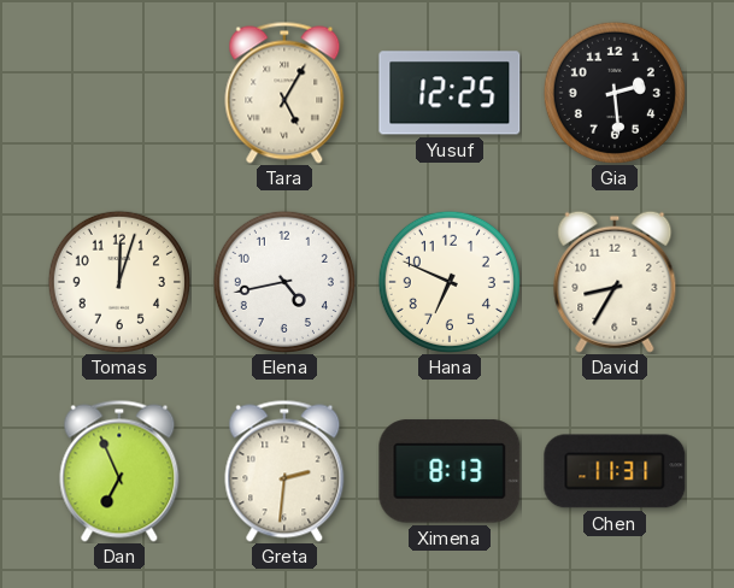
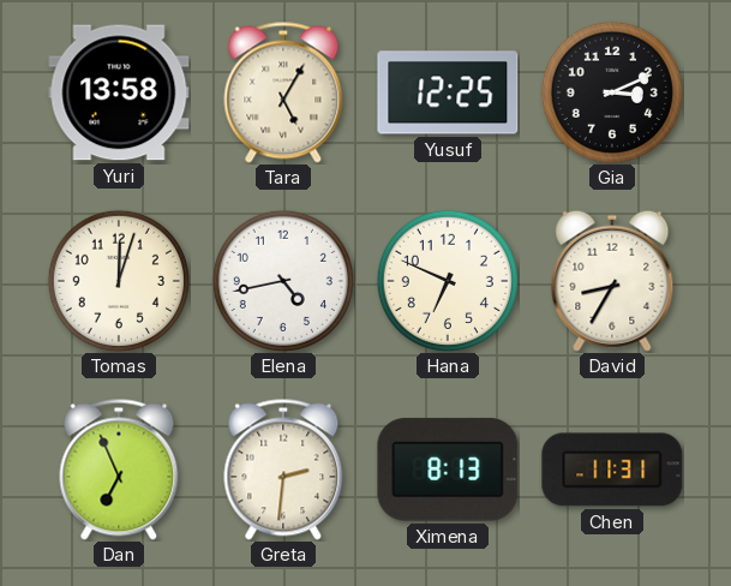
Yuri: none -> 13:58
Gia: 2:29 -> 3:11
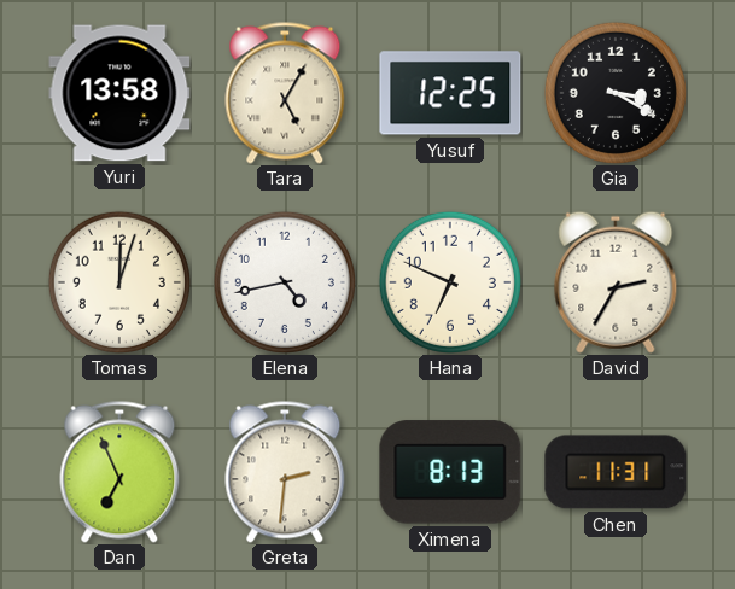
Gia: 3:11 -> 3:20
David: 8:35 -> 2:35
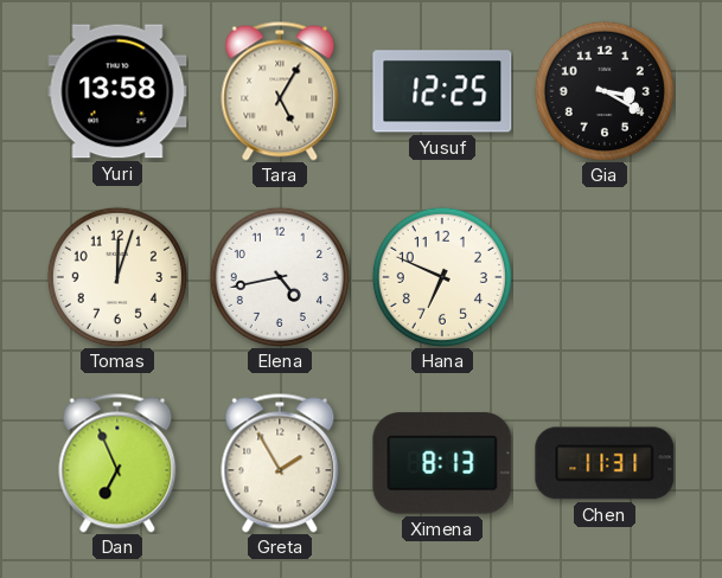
David: 2:35 -> none
Greta: 2:31 -> 1:55
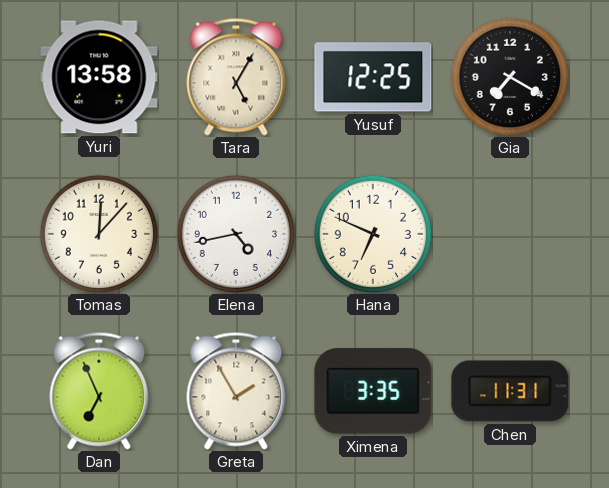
Gia: 3:20 -> 7:20
Tomas: 12:03 -> 12:07
Ximena: 8:13 -> 3:35
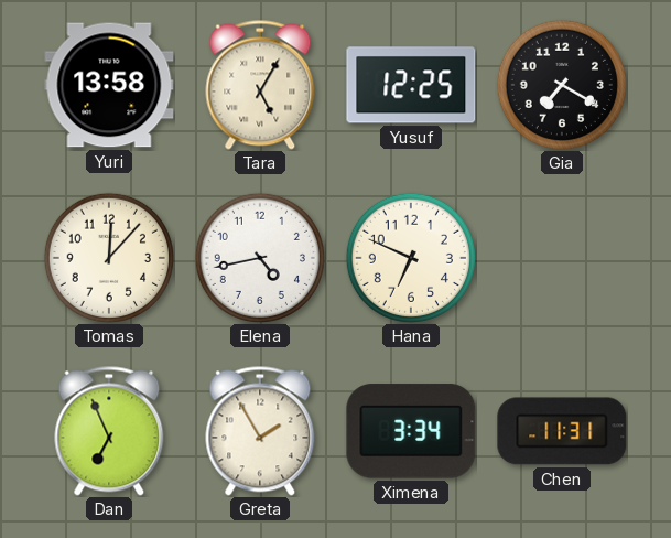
Ximena: 3:35 -> 3:34
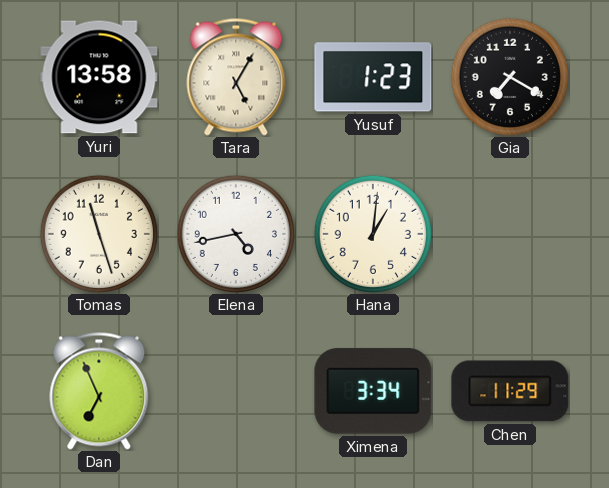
Yusuf: 12:25 -> 1:23
Tomas: 12:07 -> 11:27
Hana: 6:49 -> 1:01
Greta: 1:55 -> none
Chen: 11:31 -> 11:29
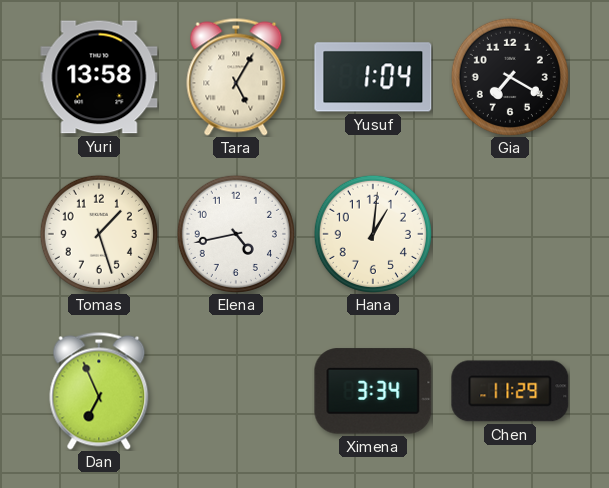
Yusuf: 1:23 -> 1:04
Tomas: 11:27 -> 1:27
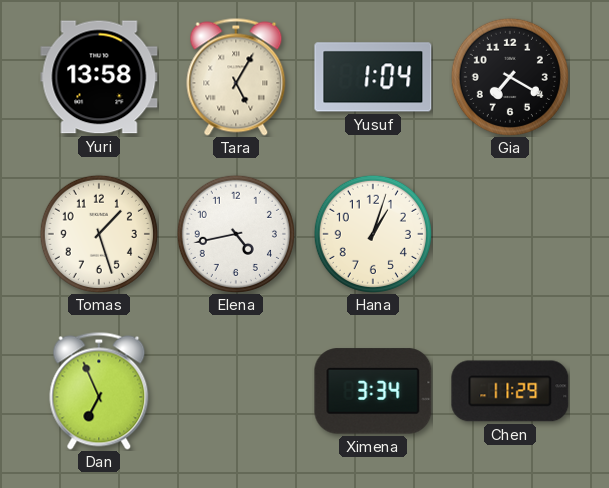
Hana: 1:01 -> 1:03
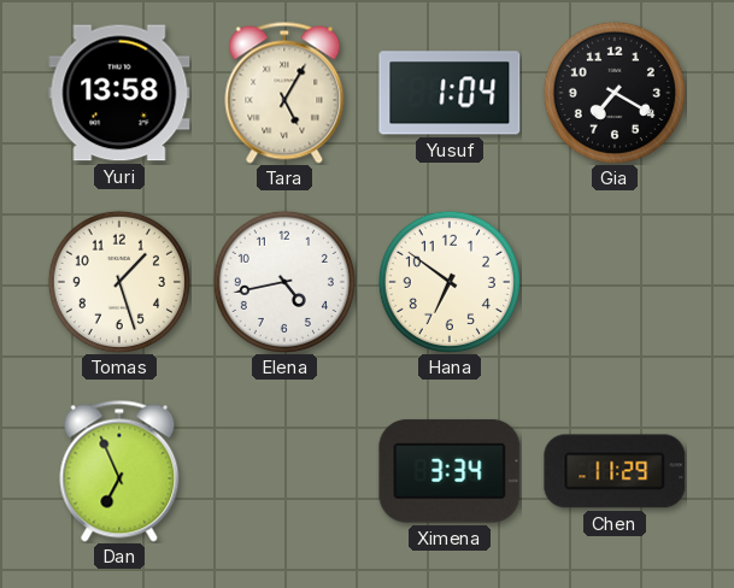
Hana: 1:03 -> 6:51
